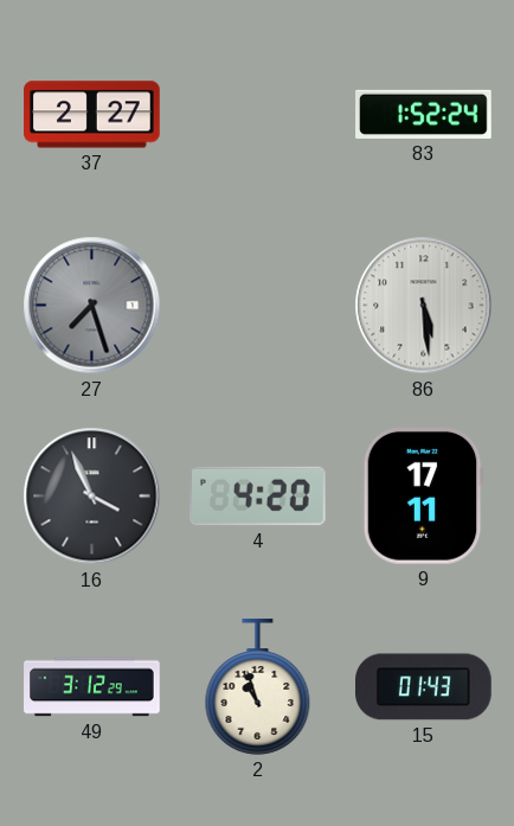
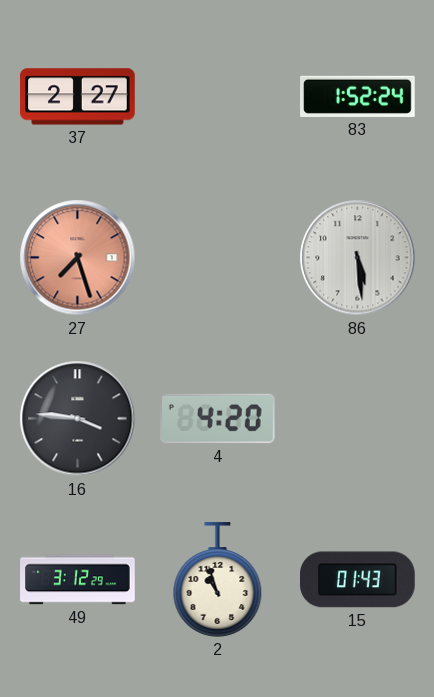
27 dial: grey -> salmon
16: 3:56 -> 3:46
9: 17:11 -> none
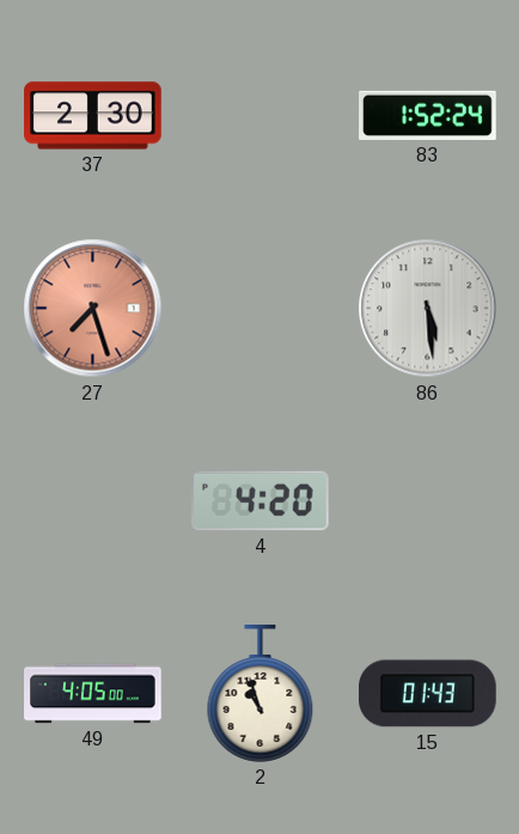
37: 2:27 -> 2:30
16: 3:46 -> none
49: 3:12 -> 4:05
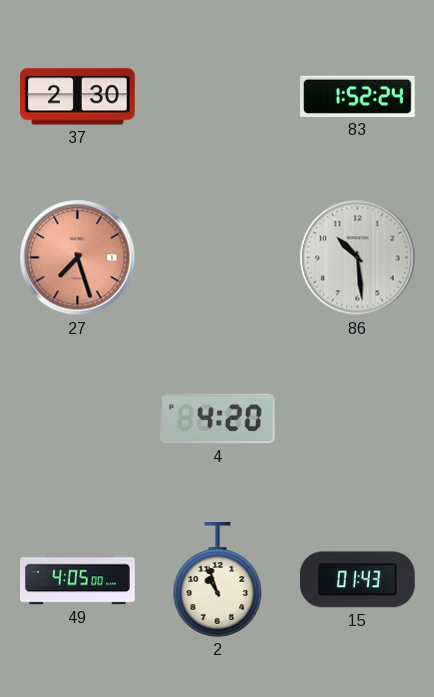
86: 5:29 -> 10:29
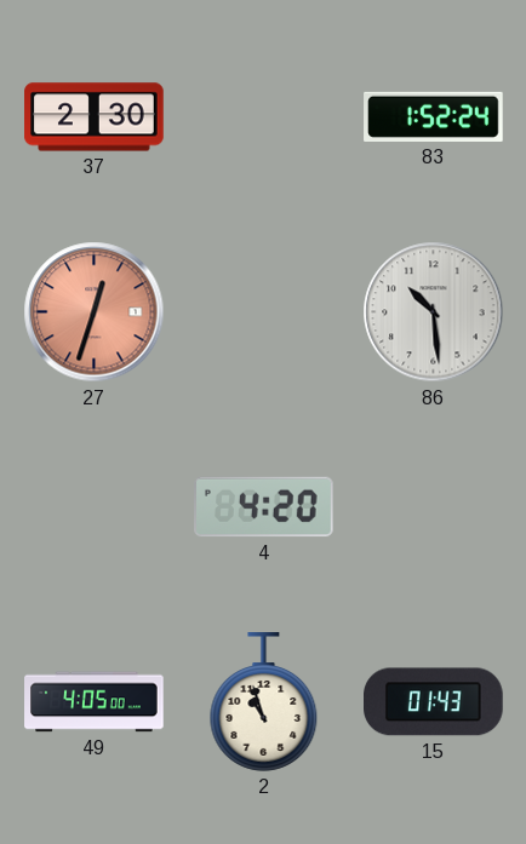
27: 7:27 -> 12:33
